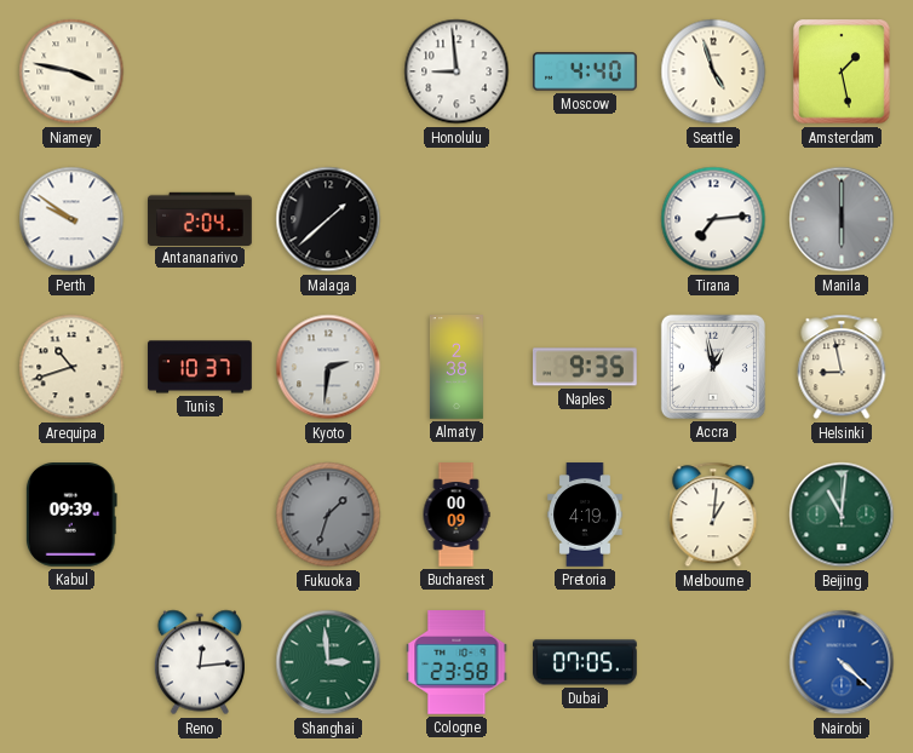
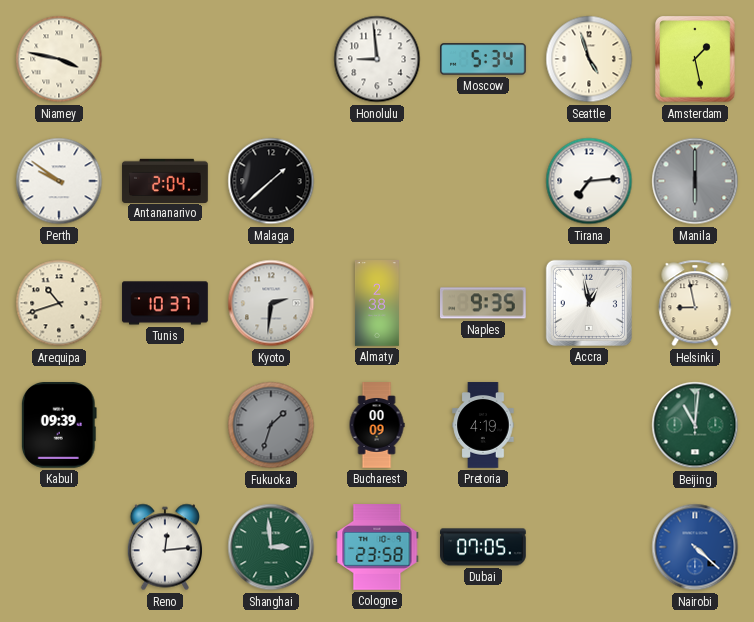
Moscow: 4:40 -> 5:34
Melbourne: 1:01 -> none
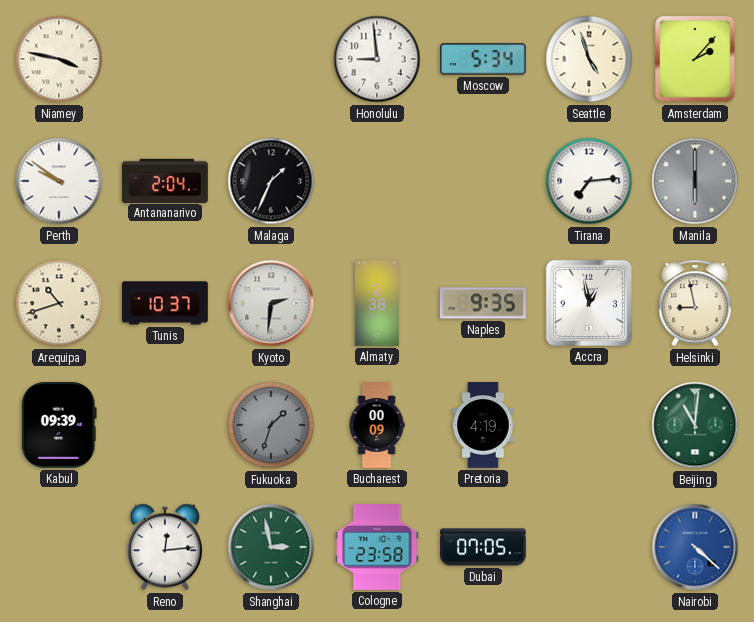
Amsterdam: 1:28 -> 2:07
Malaga: 1:38 -> 1:34
Shanghai: 2:59 -> 2:58
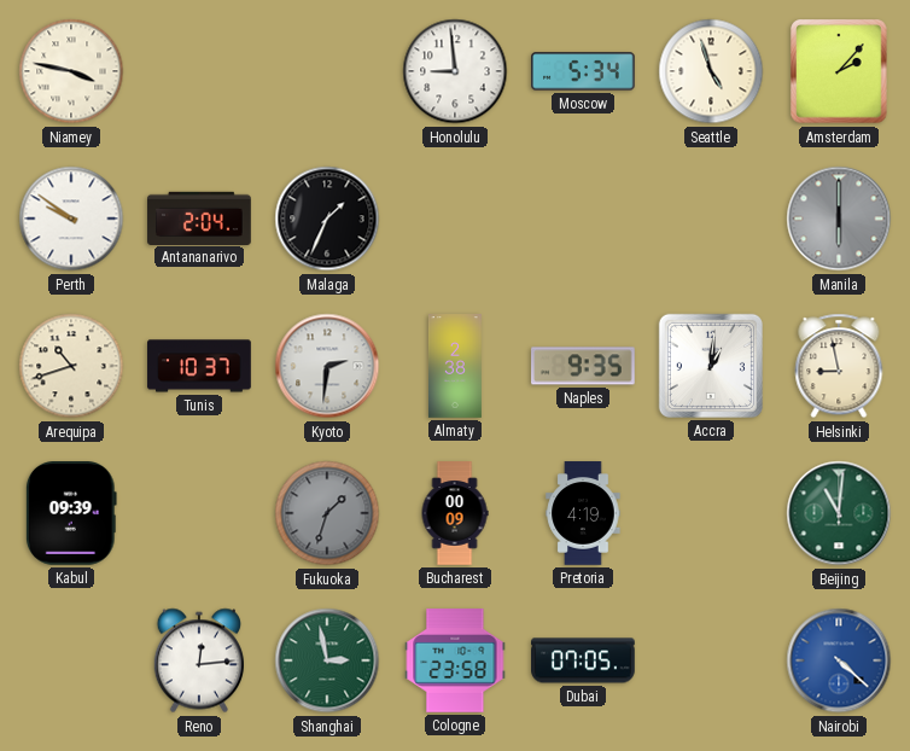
Tirana: 7:14 -> none
Accra: 12:58 -> 1:01
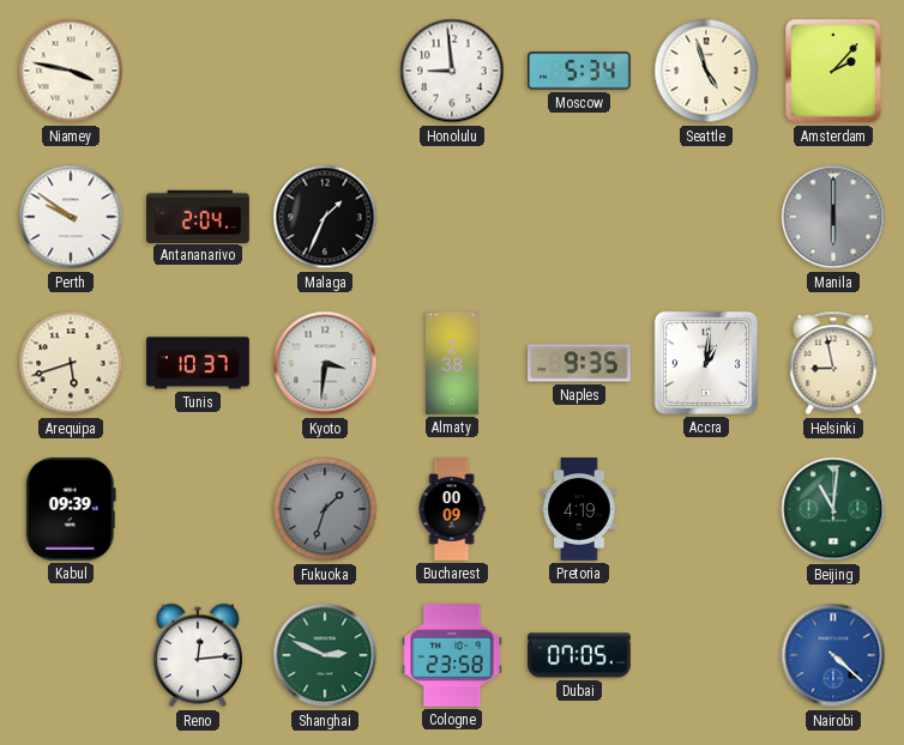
Arequipa: 10:42 -> 5:42
Kyoto: 2:31 -> 3:31
Shanghai: 2:58 -> 2:49
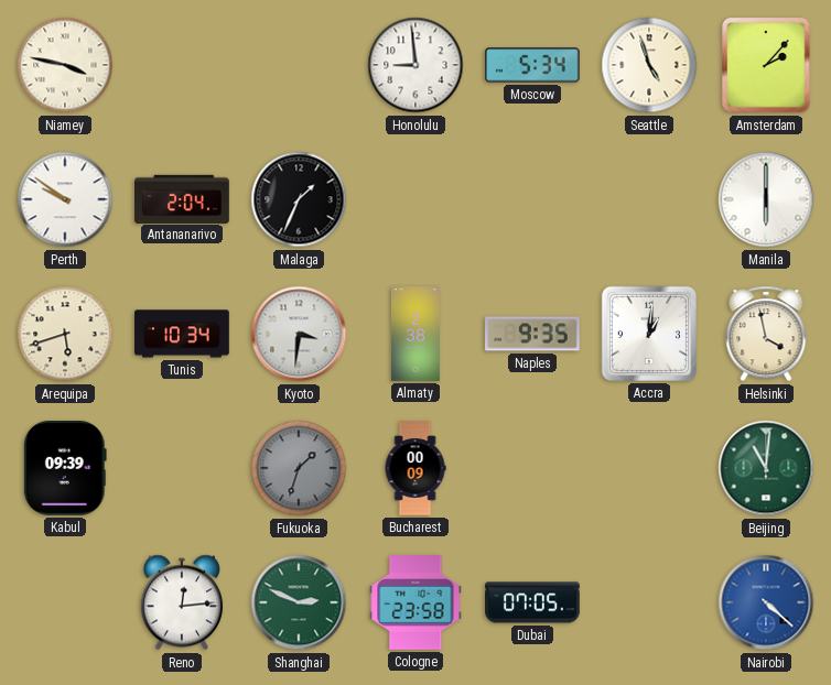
Manila dial: grey -> white
Tunis: 10:37 -> 10:34
Helsinki: 8:58 -> 3:58
Pretoria: 4:19 -> none
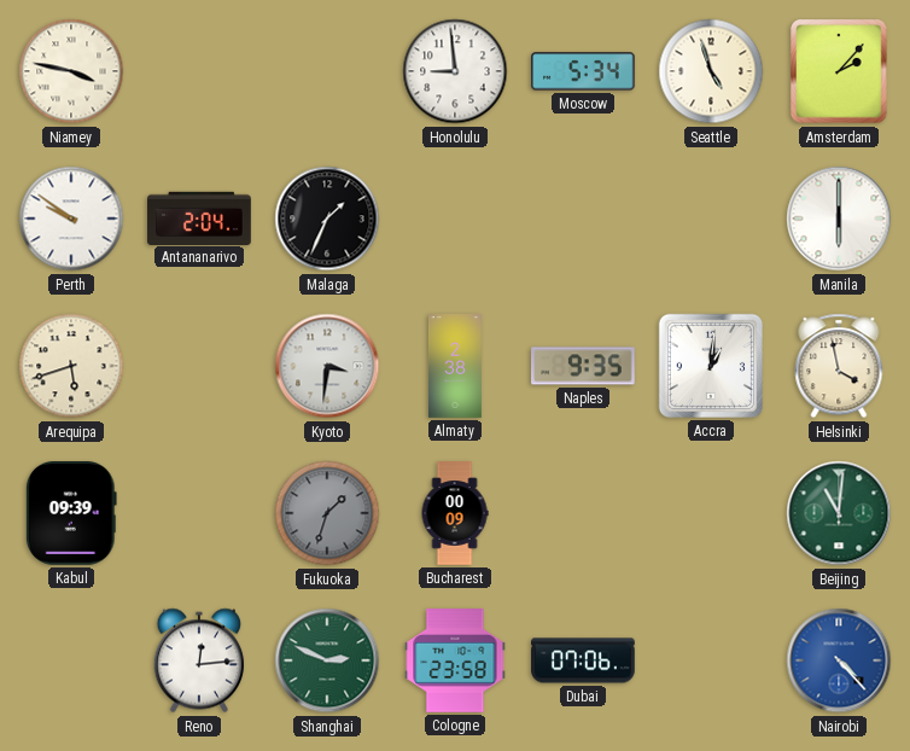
Tunis: 10:34 -> none
Dubai: 07:05 -> 07:06
Nairobi: 4:22 -> 4:23
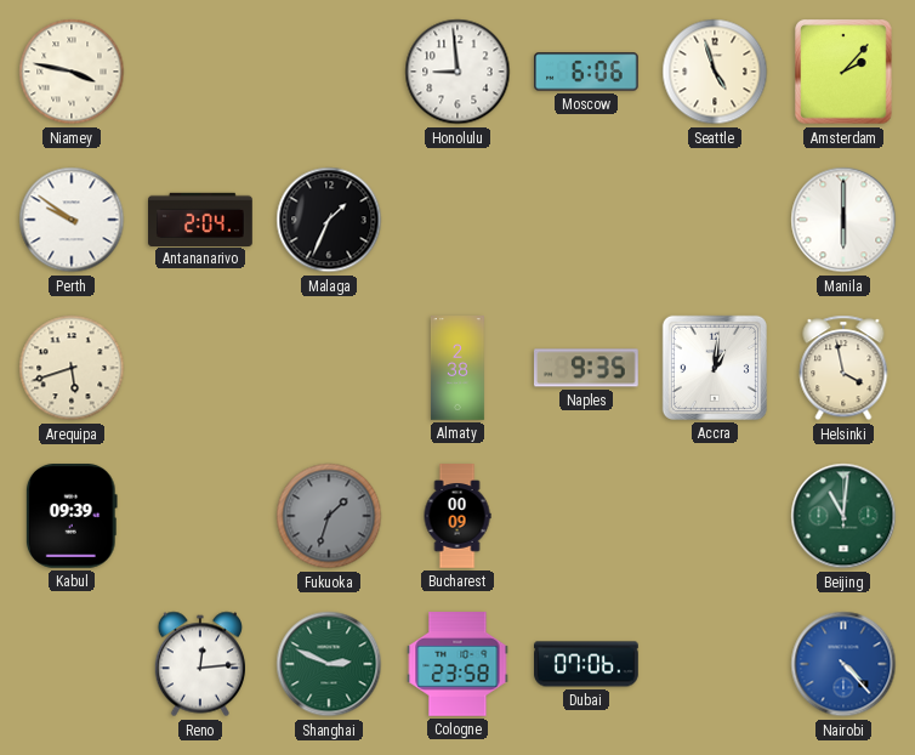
Moscow: 5:34 -> 6:06
Kyoto: 3:31 -> none
